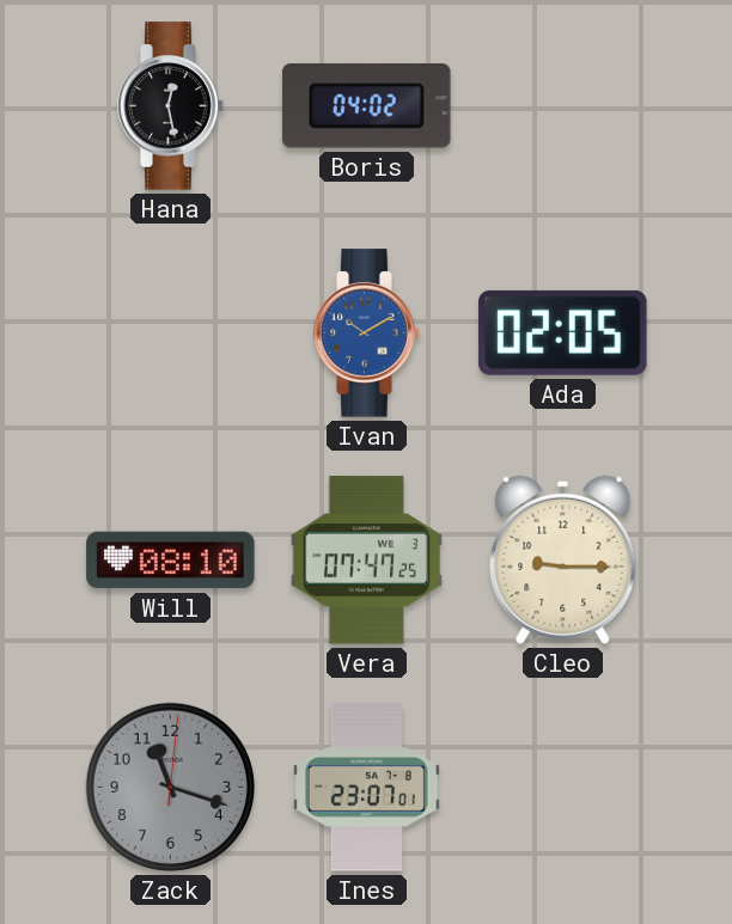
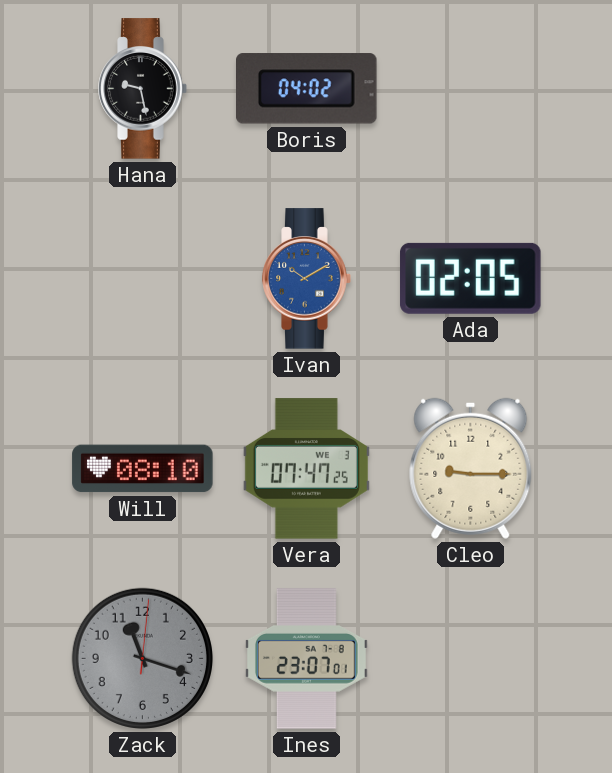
Hana: 12:28 -> 9:28
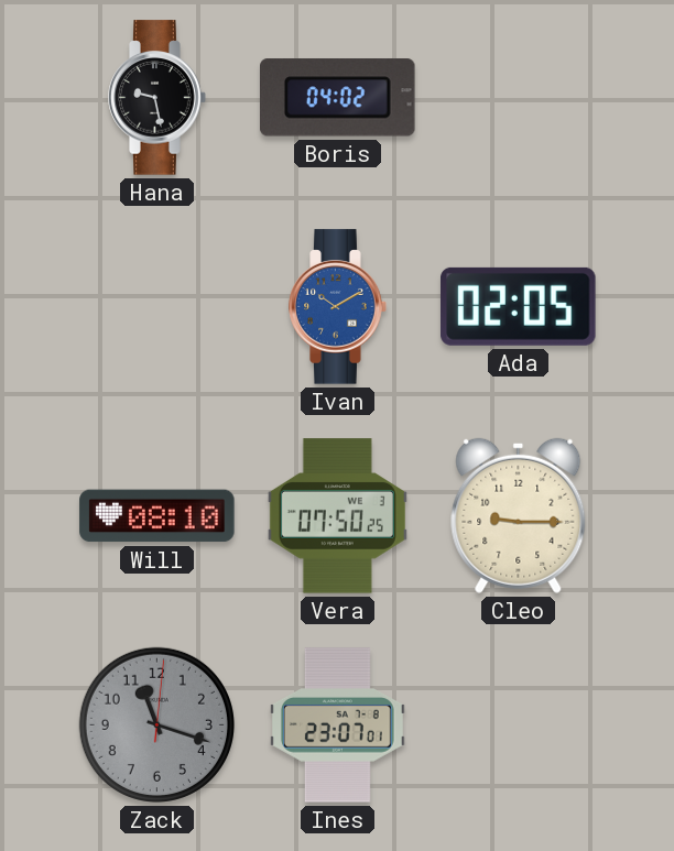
Vera: 07:47 -> 07:50
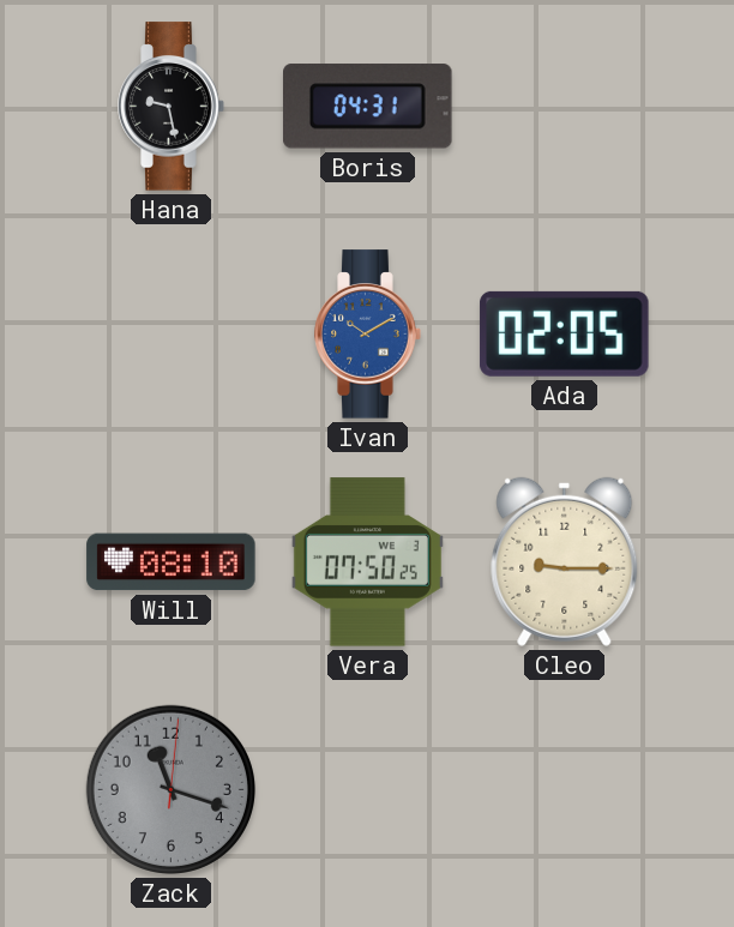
Boris: 04:02 -> 04:31
Ines: 23:07 -> none
